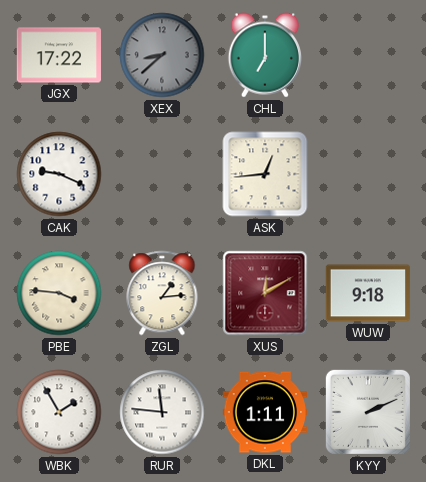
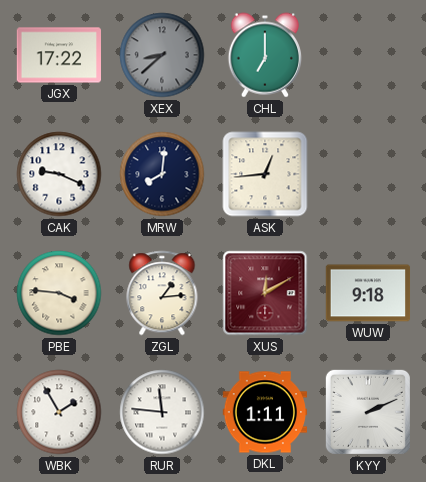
MRW: none -> 8:01
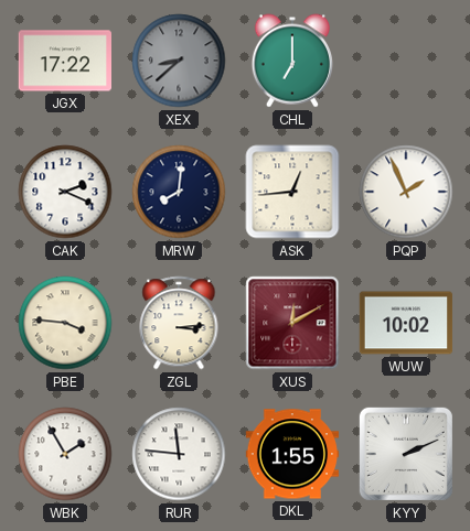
CAK: 9:19 -> 2:19
PQP: none -> 1:56
ZGL: 1:14 -> 3:14
WUW: 9:18 -> 10:02
DKL: 1:11 -> 1:55
